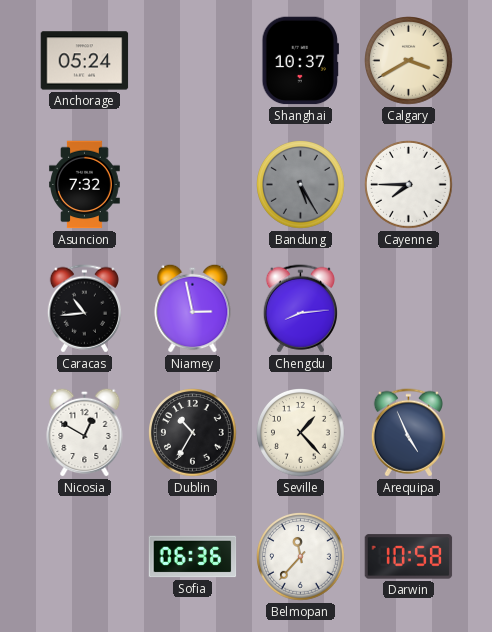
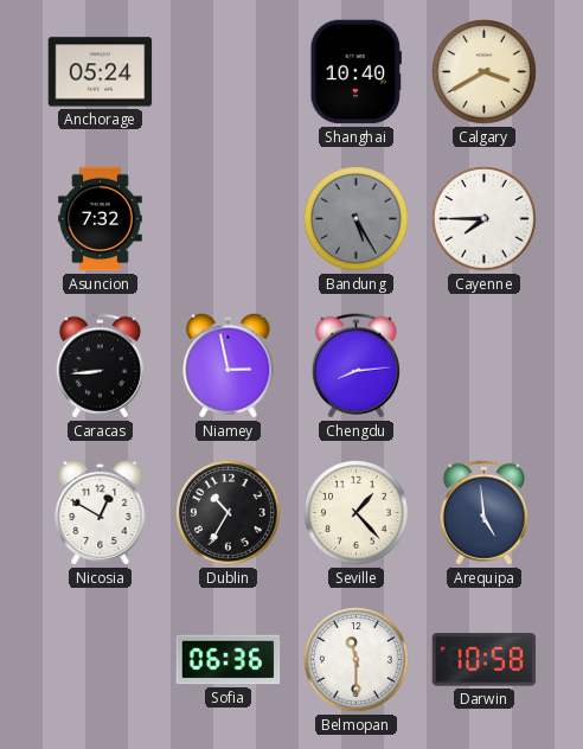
Shanghai: 10:37 -> 10:40
Caracas: 10:44 -> 8:44
Arequipa: 4:56 -> 4:59
Belmopan: 11:37 -> 11:30
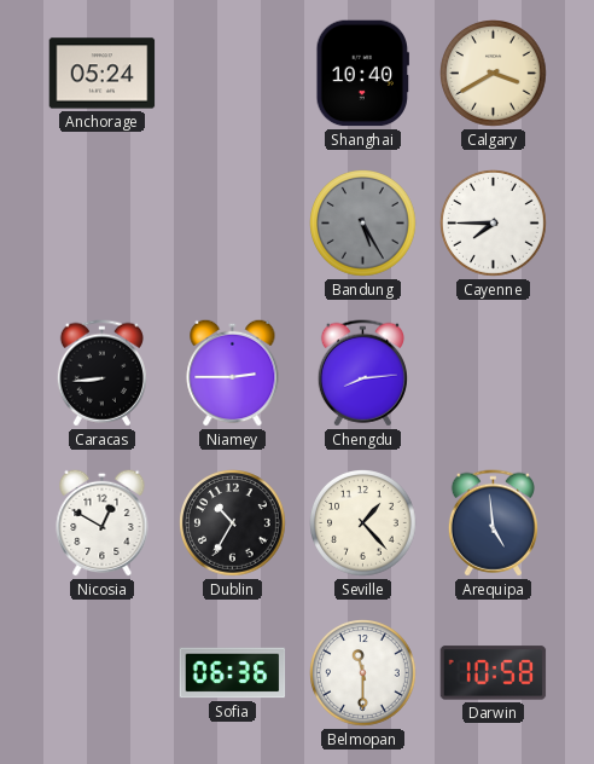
Asuncion: 7:32 -> none
Niamey: 2:58 -> 2:45
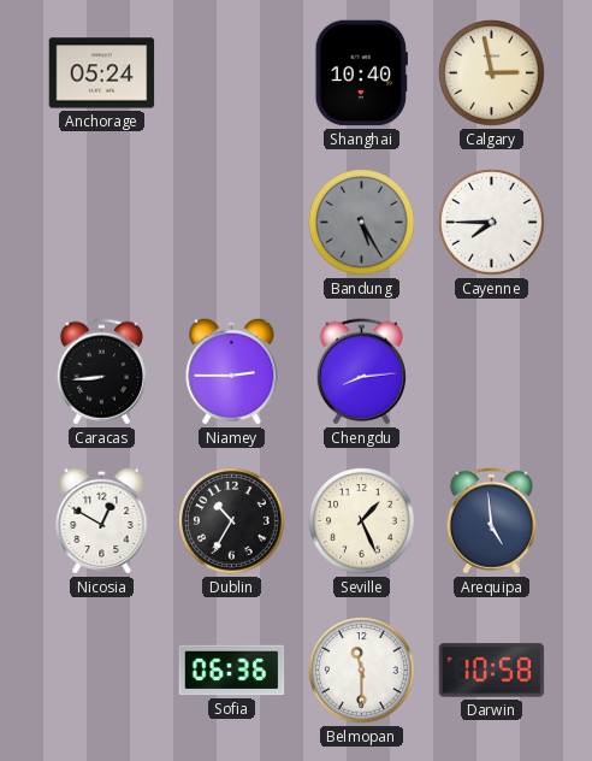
Calgary: 3:40 -> 2:58
Seville: 1:23 -> 1:26
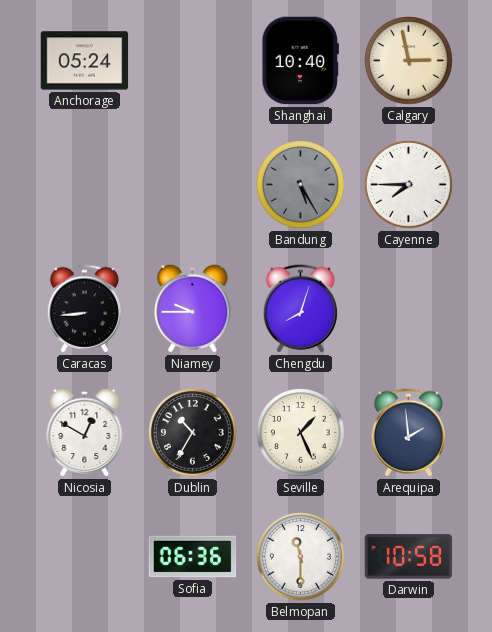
Niamey: 2:45 -> 9:45
Chengdu: 8:14 -> 8:03
Arequipa: 4:59 -> 1:59
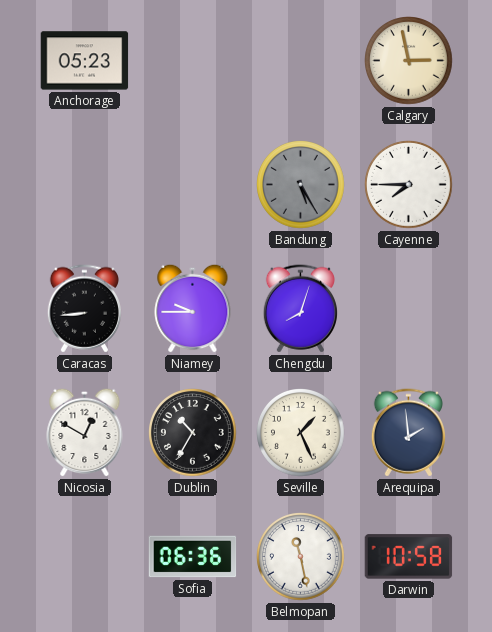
Anchorage: 05:24 -> 05:23
Shanghai: 10:40 -> none
Belmopan: 11:30 -> 11:28
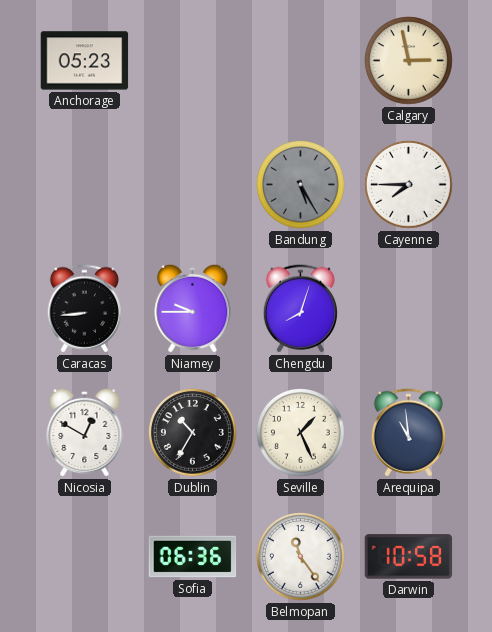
Arequipa: 1:59 -> 10:59
Belmopan: 11:28 -> 11:24
